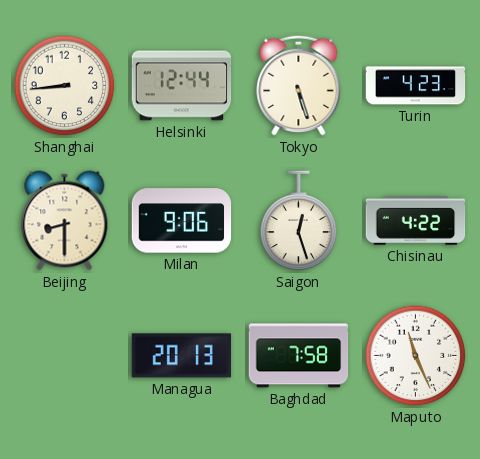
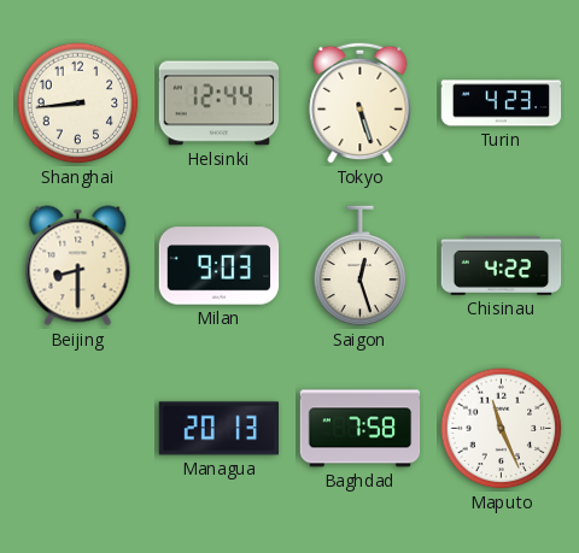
Milan: 9:06 -> 9:03
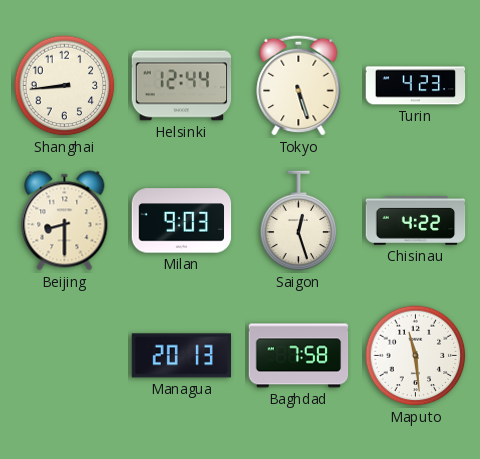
Maputo: 11:26 -> 11:29
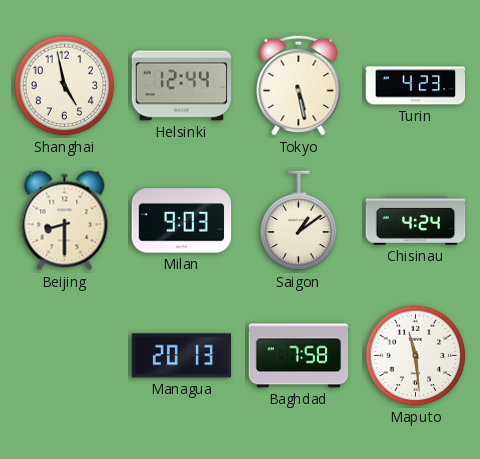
Shanghai: 8:44 -> 4:58
Tokyo: 5:27 -> 5:28
Saigon: 12:27 -> 1:09
Chisinau: 4:22 -> 4:24
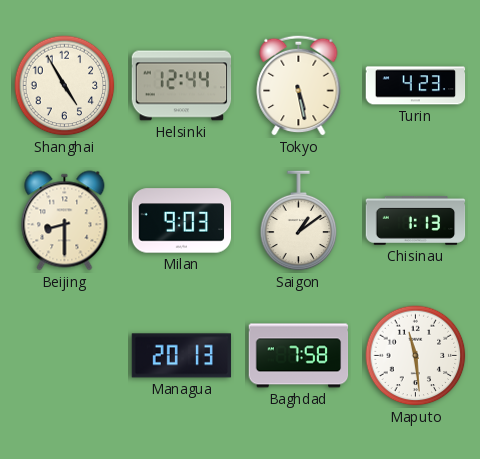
Shanghai: 4:58 -> 4:55
Chisinau: 4:24 -> 1:13
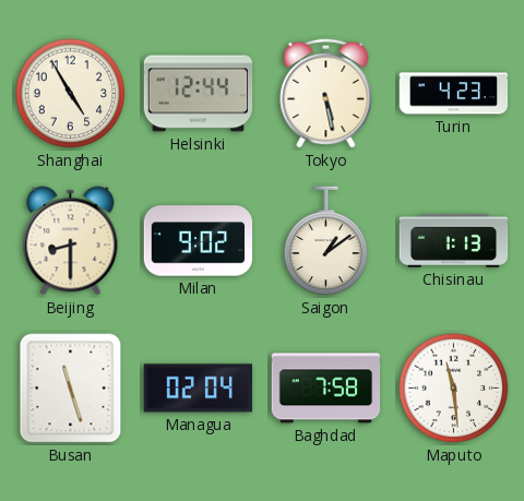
Milan: 9:03 -> 9:02
Busan: none -> 11:27
Managua: 20:13 -> 02:04
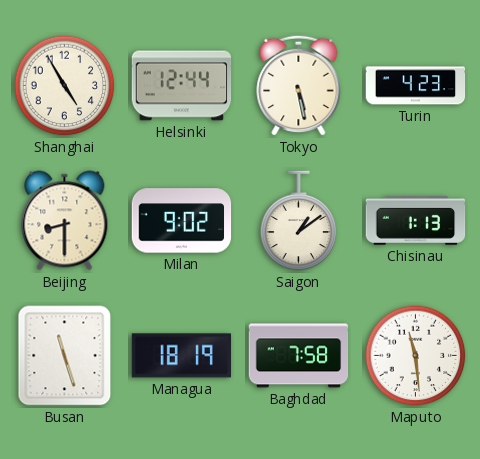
Managua: 02:04 -> 18:19
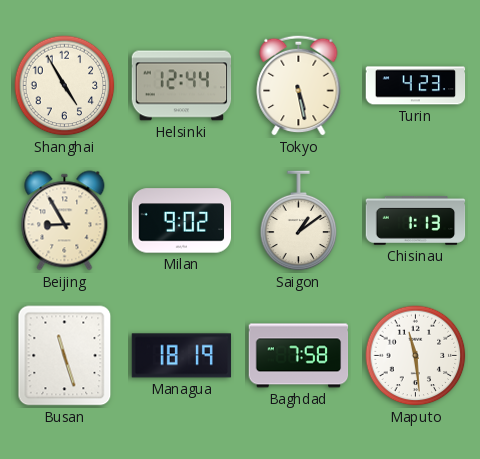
Beijing: 8:30 -> 8:55
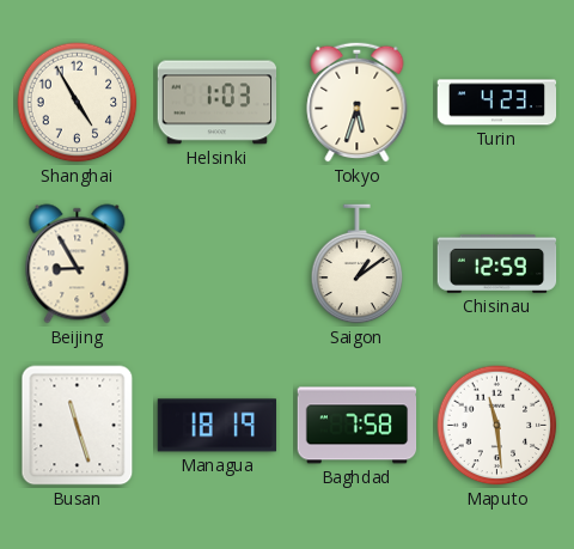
Helsinki: 12:44 -> 1:03
Tokyo: 5:28 -> 5:33
Milan: 9:02 -> none
Chisinau: 1:13 -> 12:59
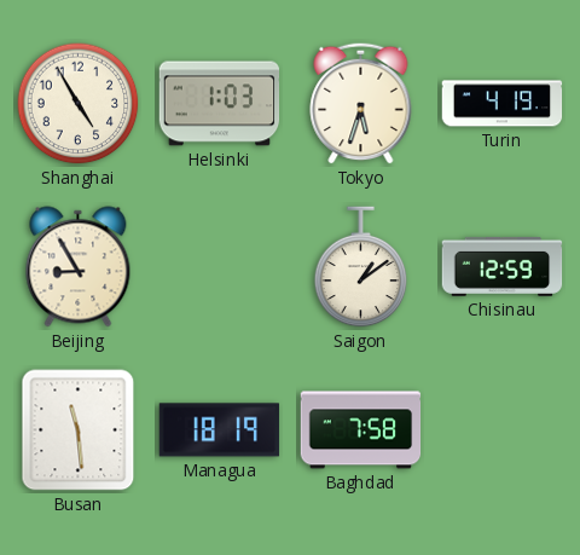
Turin: 4:23 -> 4:19
Busan: 11:27 -> 11:29
Maputo: 11:29 -> none
